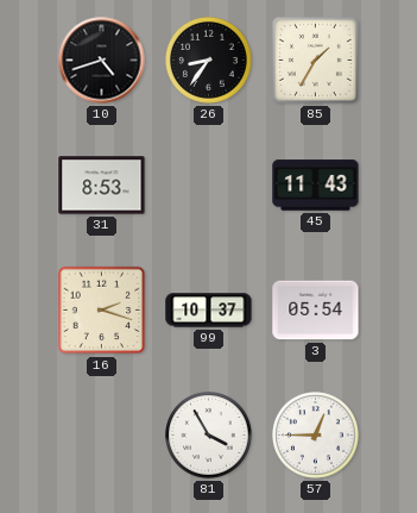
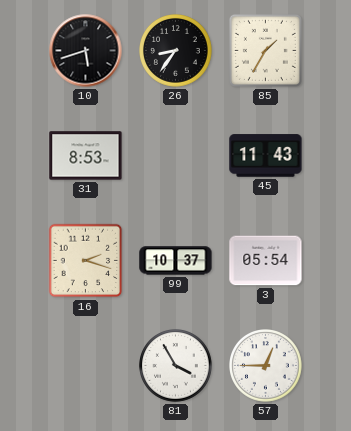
10: 4:42 -> 5:42
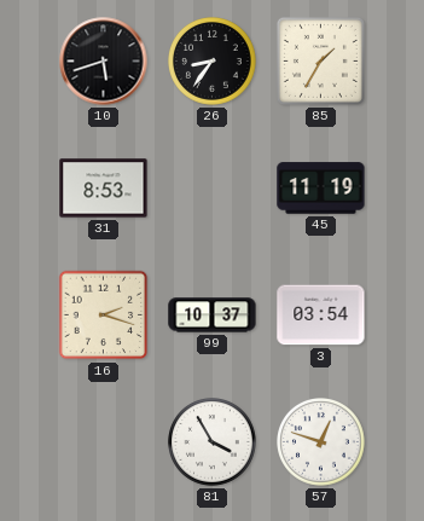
45: 11:43 -> 11:19
3: 05:54 -> 03:54
57: 12:45 -> 12:48
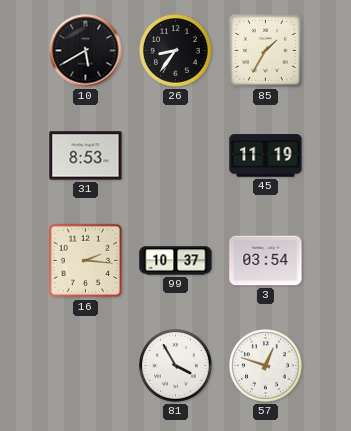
10: 5:42 -> 5:40
16: 2:18 -> 2:16
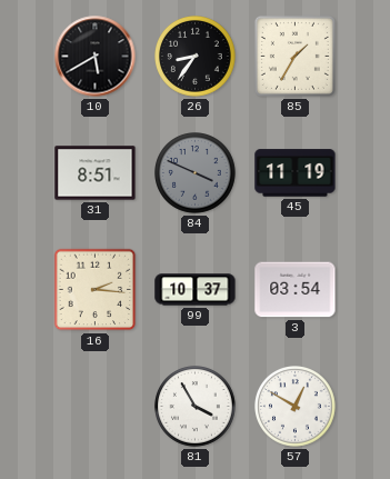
31: 8:53 -> 8:51
84: none -> 3:49
57: 12:48 -> 12:50
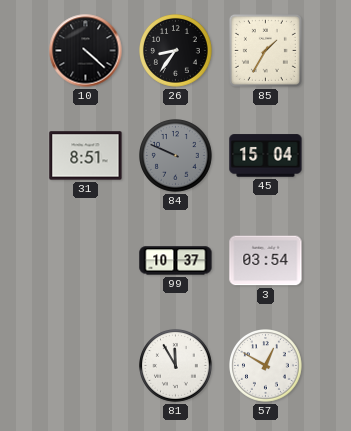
10: 5:40 -> 4:22
84: 3:49 -> 9:49
45: 11:19 -> 15:04
16: 2:16 -> none
81: 3:55 -> 11:55
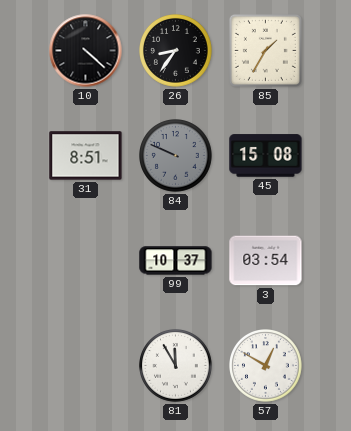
45: 15:04 -> 15:08
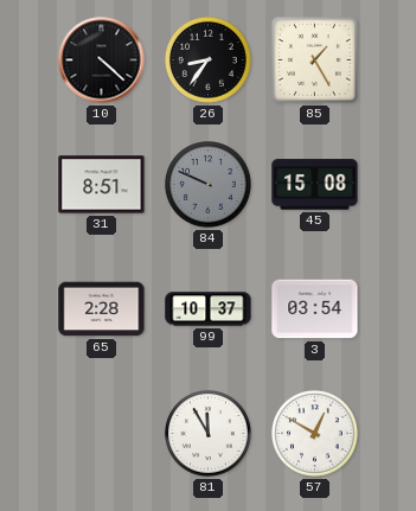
85: 1:35 -> 1:25
65: none -> 2:28
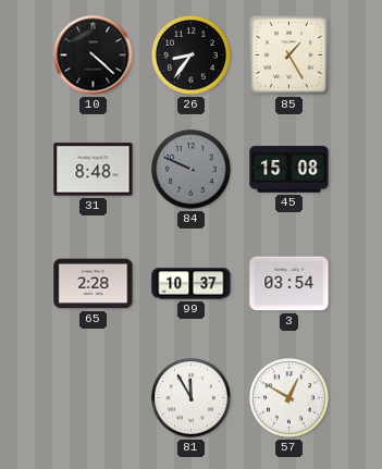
31: 8:51 -> 8:48
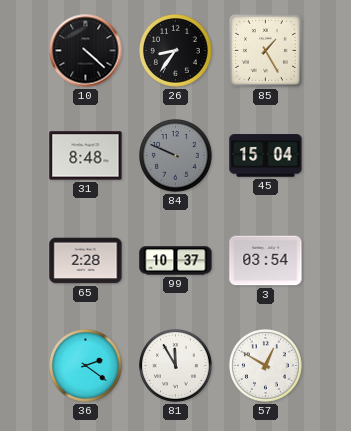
45: 15:08 -> 15:04
36: none -> 2:21
